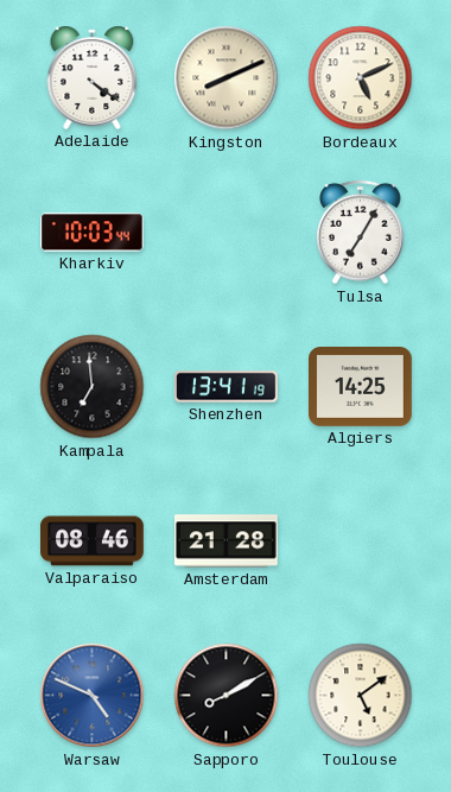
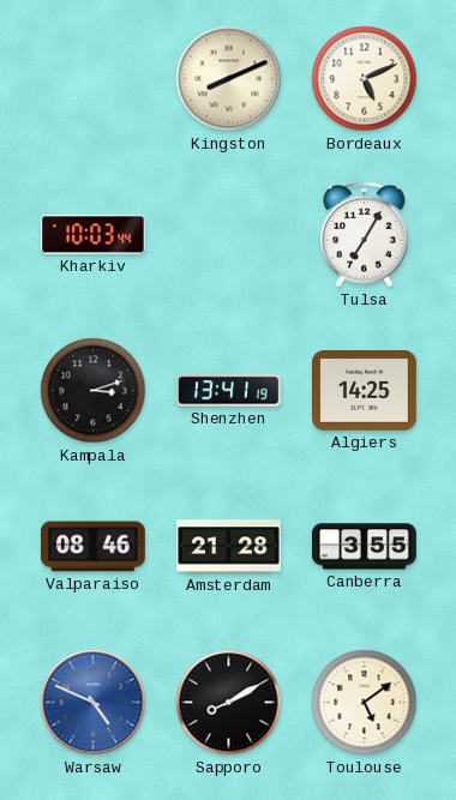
Adelaide: 4:21 -> none
Kampala: 6:59 -> 3:12
Canberra: none -> 3:55
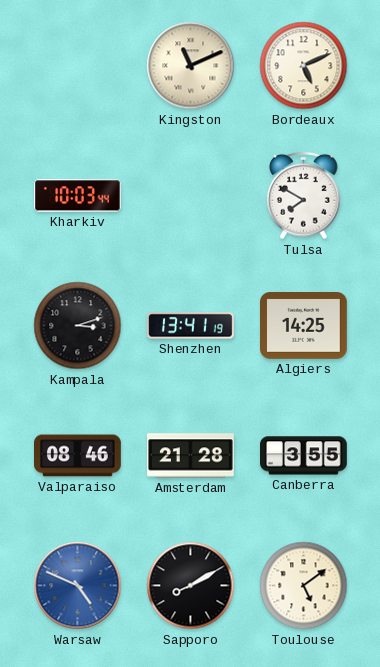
Kingston: 8:11 -> 11:11
Tulsa: 7:05 -> 7:50
